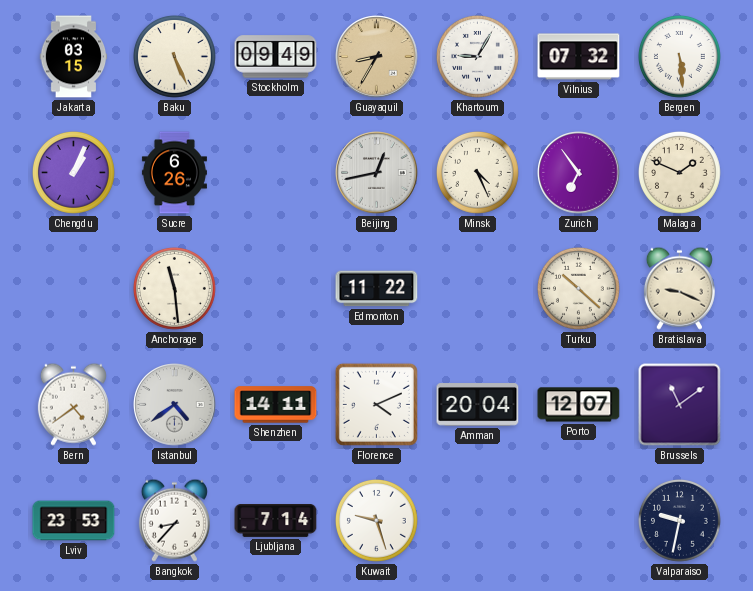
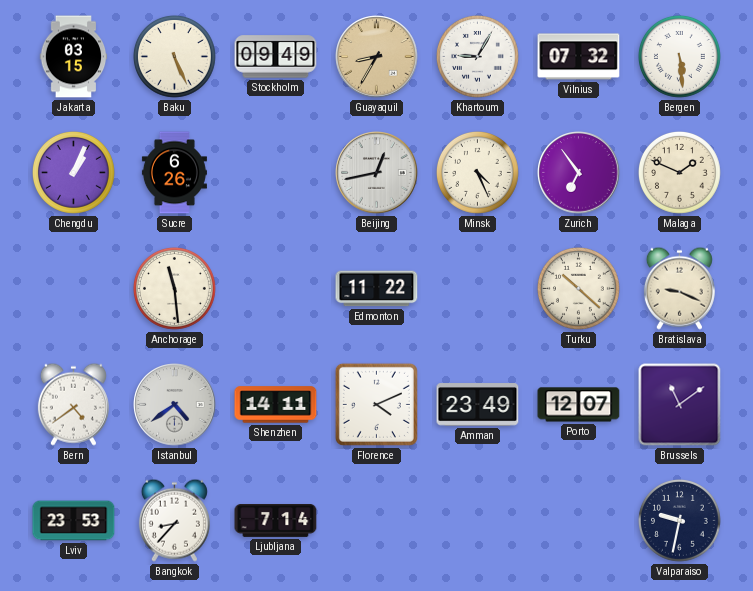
Amman: 20:04 -> 23:49
Kuwait: 9:27 -> none
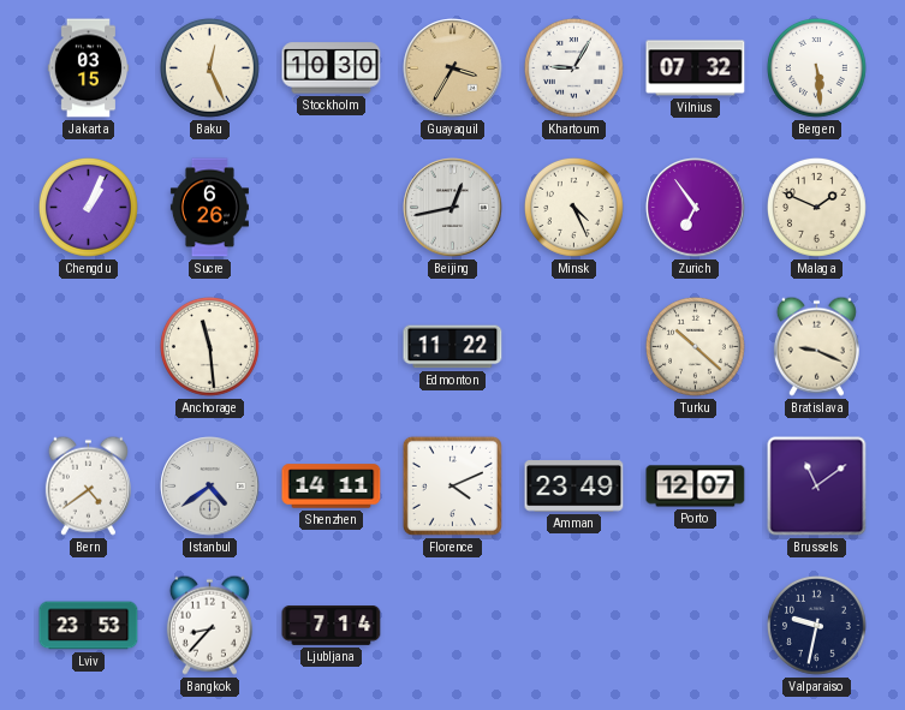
Baku: 5:26 -> 12:26
Stockholm: 09:49 -> 10:30
Guayaquil: 8:35 -> 3:35
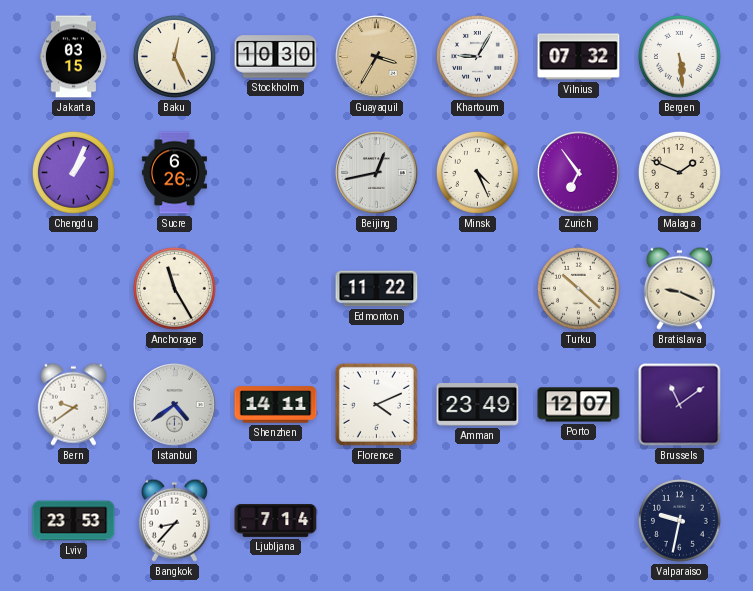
Anchorage: 11:29 -> 11:25
Bern: 4:39 -> 9:39
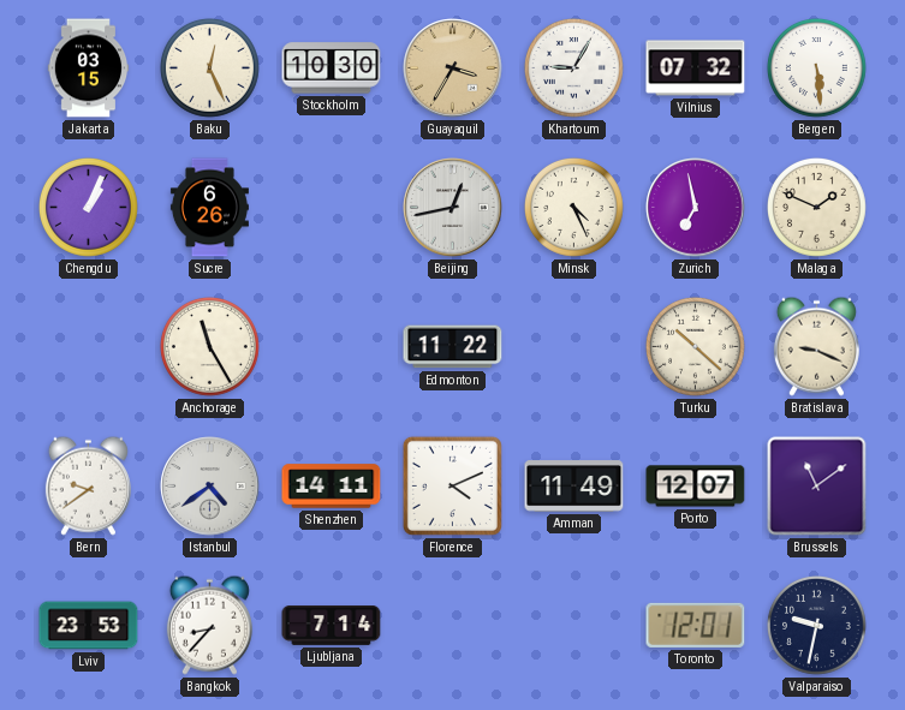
Zurich: 6:54 -> 6:58
Amman: 23:49 -> 11:49
Toronto: none -> 12:01
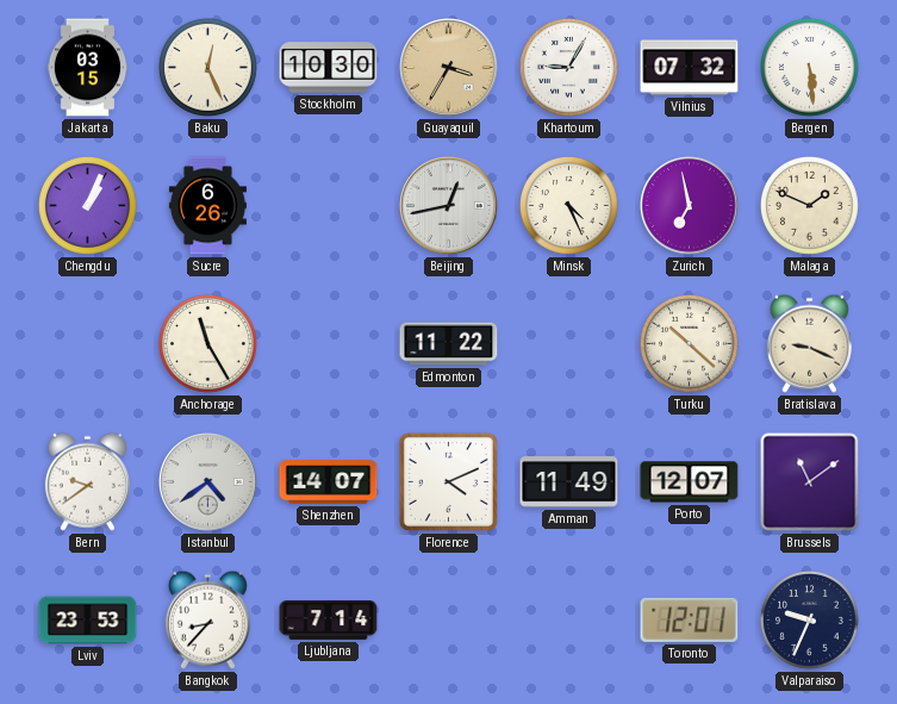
Shenzhen: 14:11 -> 14:07
Valparaiso: 9:32 -> 9:34
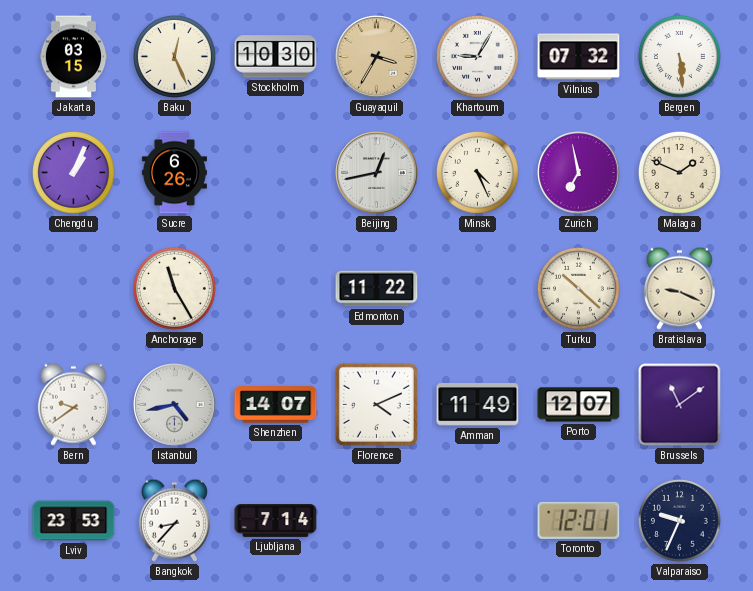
Istanbul: 4:39 -> 4:43
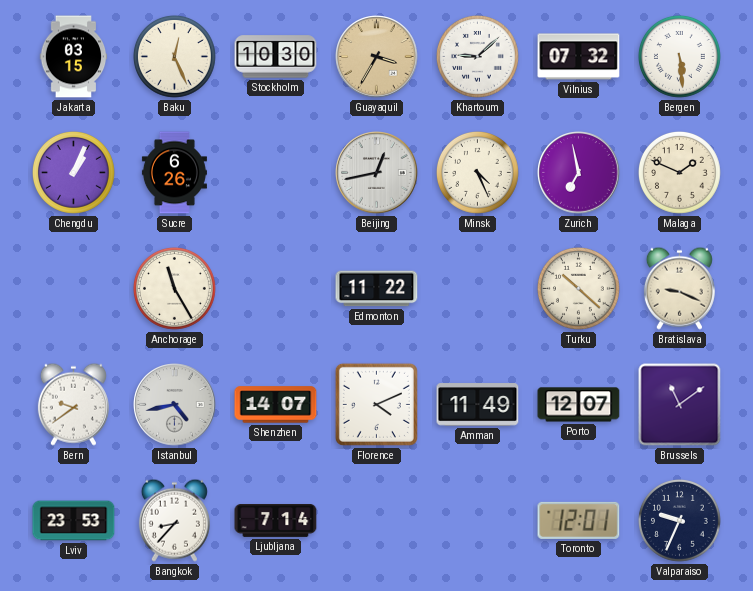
Khartoum: 9:05 -> 9:08
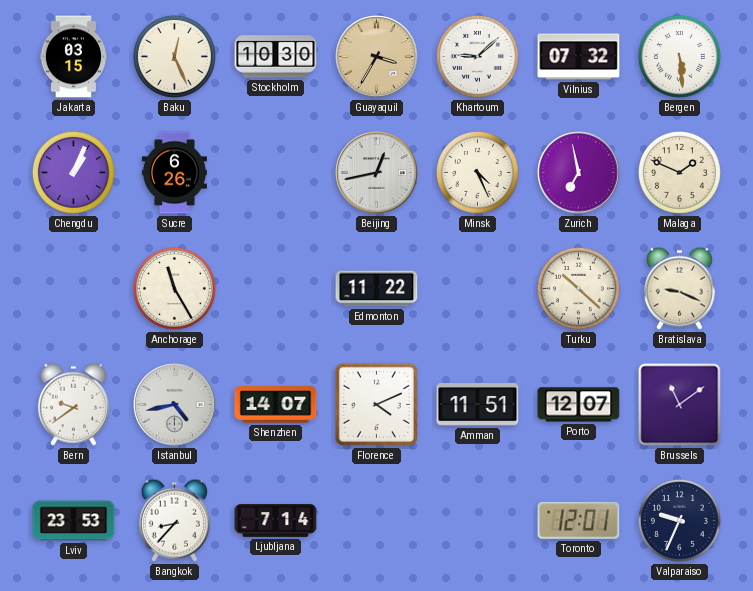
Amman: 11:49 -> 11:51
